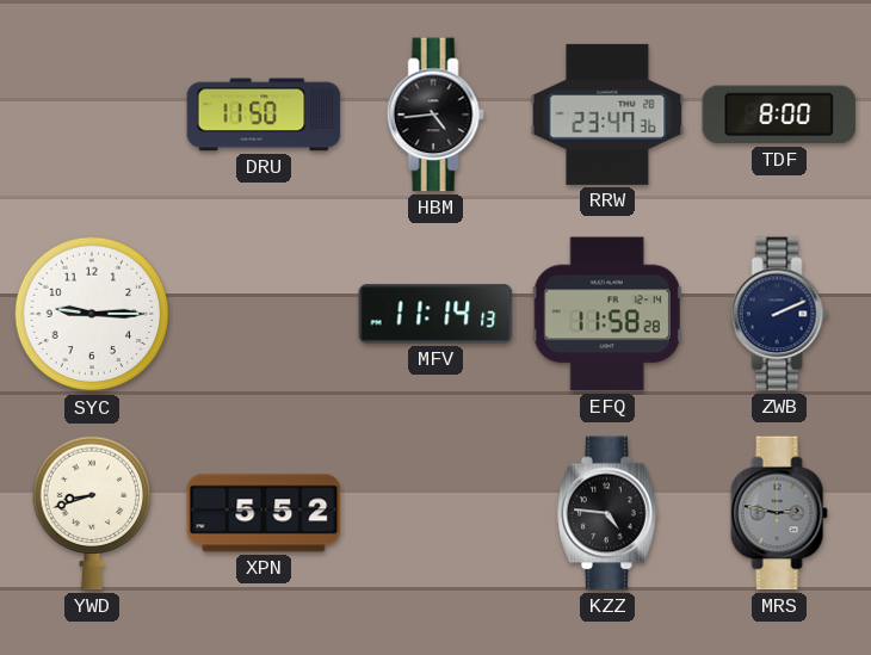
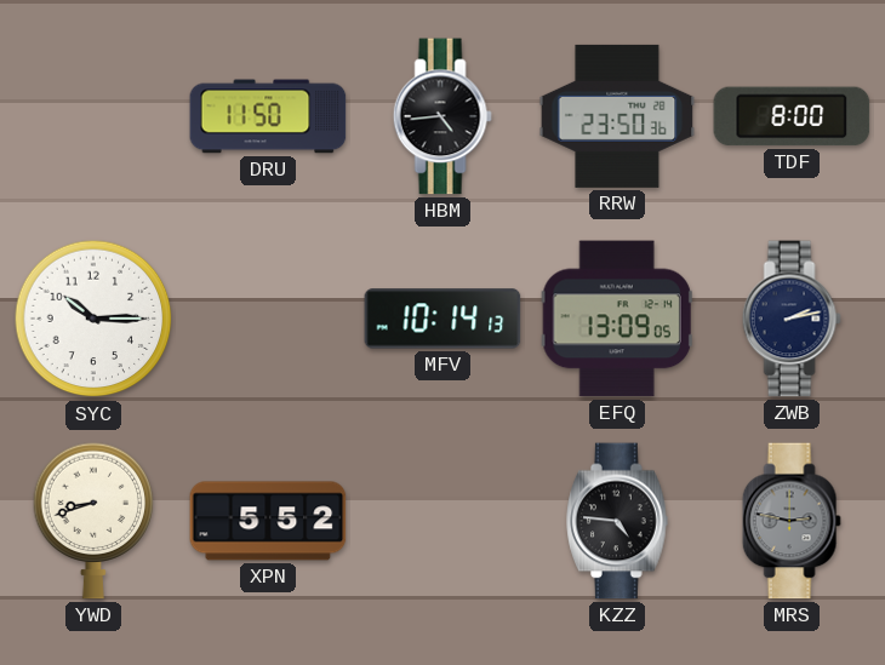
RRW: 23:47 -> 23:50
SYC: 9:15 -> 10:15
MFV: 11:14 -> 10:14
EFQ: 11:58 -> 13:09
ZWB: 2:11 -> 2:13
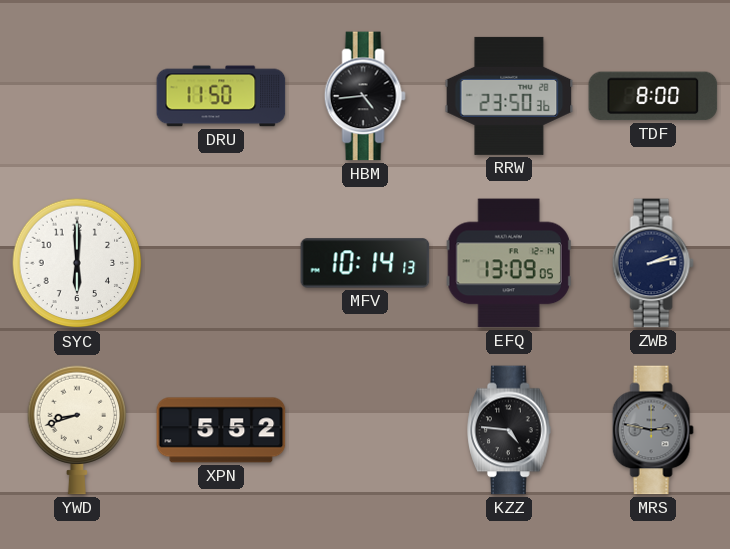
SYC: 10:15 -> 6:00
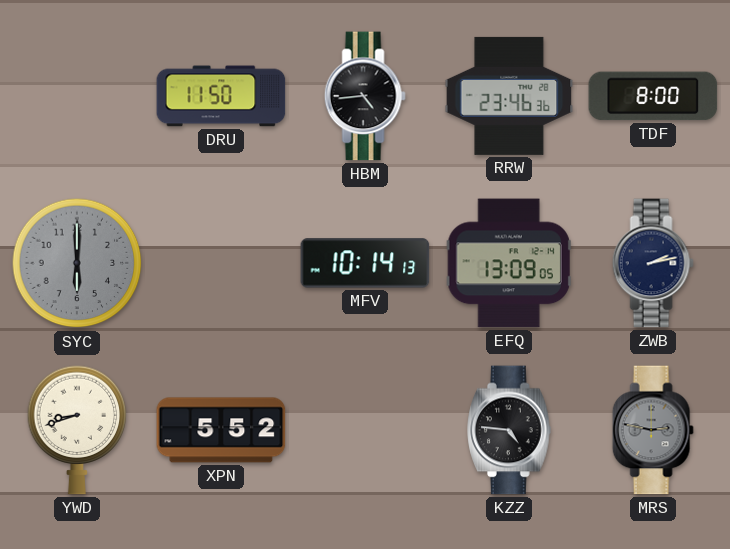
RRW: 23:50 -> 23:46
SYC dial: white -> grey
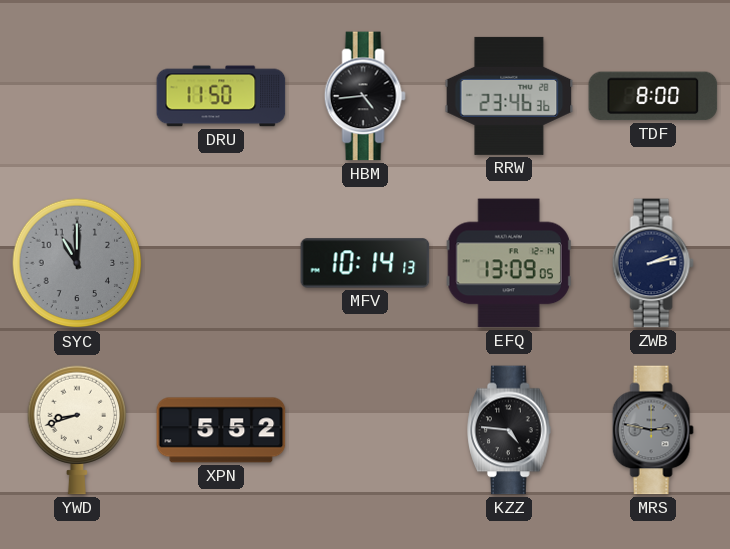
SYC: 6:00 -> 11:00
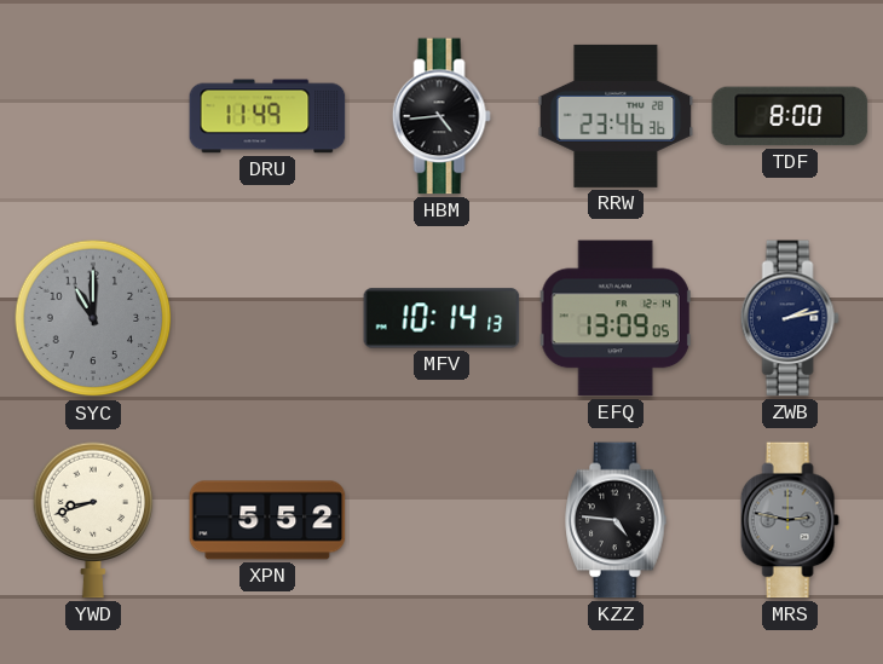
DRU: 11:50 -> 11:49
